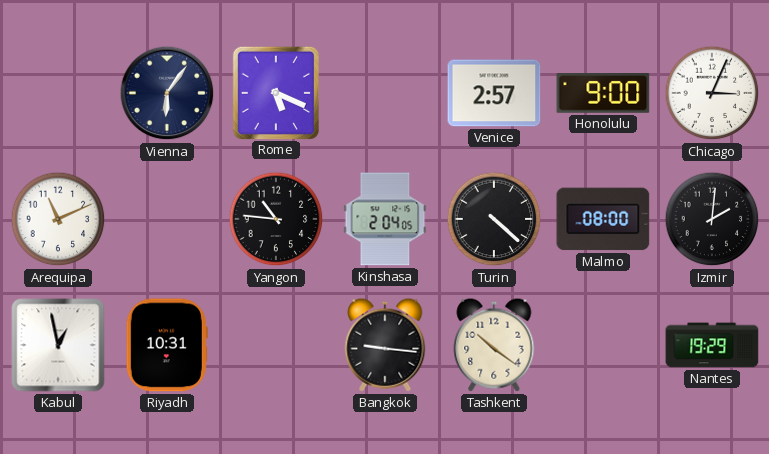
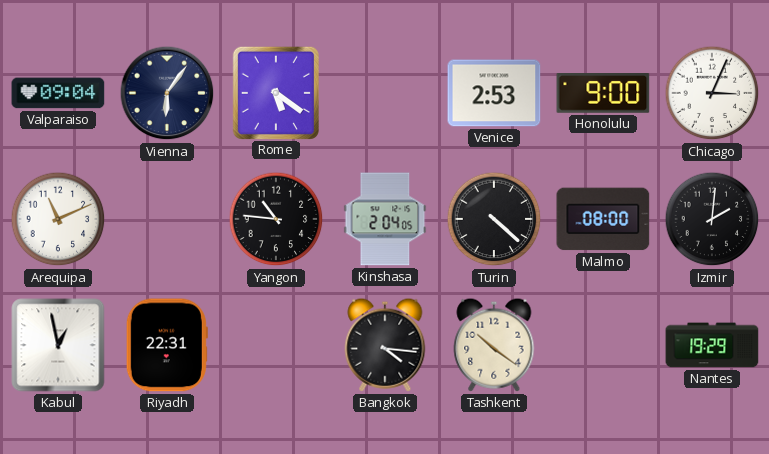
Valparaiso: none -> 09:04
Rome: 5:19 -> 5:21
Venice: 2:57 -> 2:53
Riyadh: 10:31 -> 22:31
Bangkok: 9:16 -> 4:16
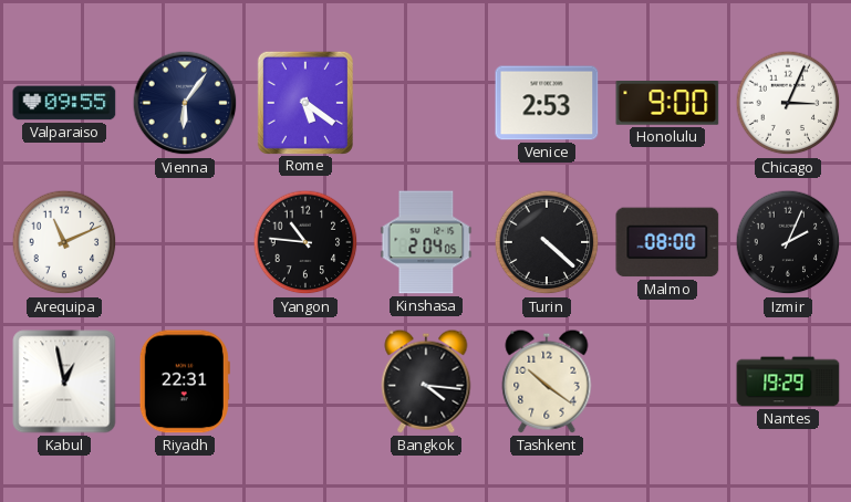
Valparaiso: 09:04 -> 09:55
Izmir: 2:01 -> 2:04
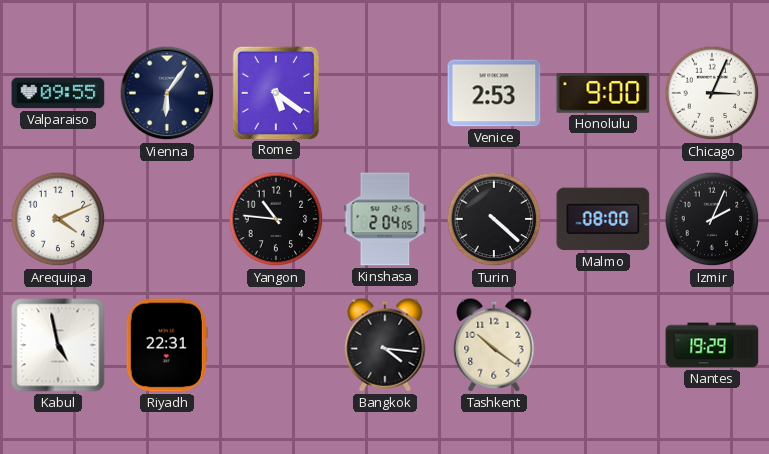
Arequipa: 11:11 -> 4:11
Kabul: 12:58 -> 4:58
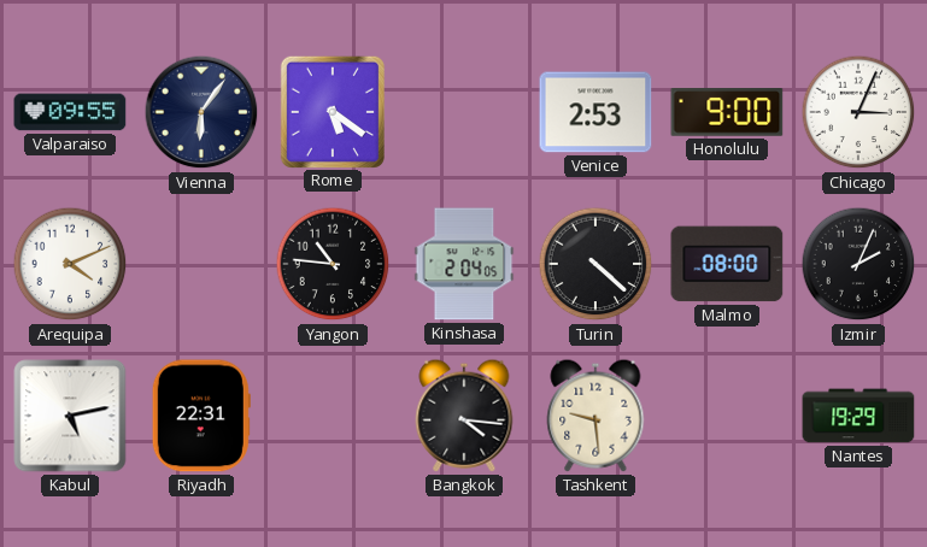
Kabul: 4:58 -> 5:13
Tashkent: 10:21 -> 9:29
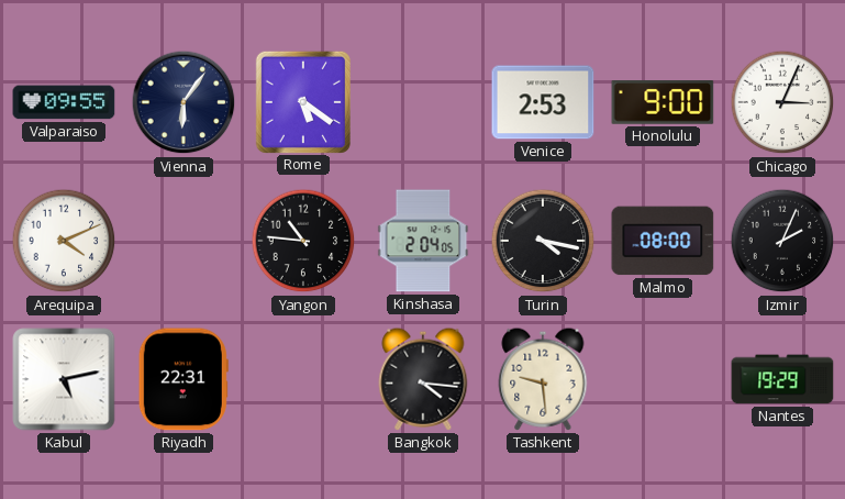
Turin: 4:22 -> 4:17
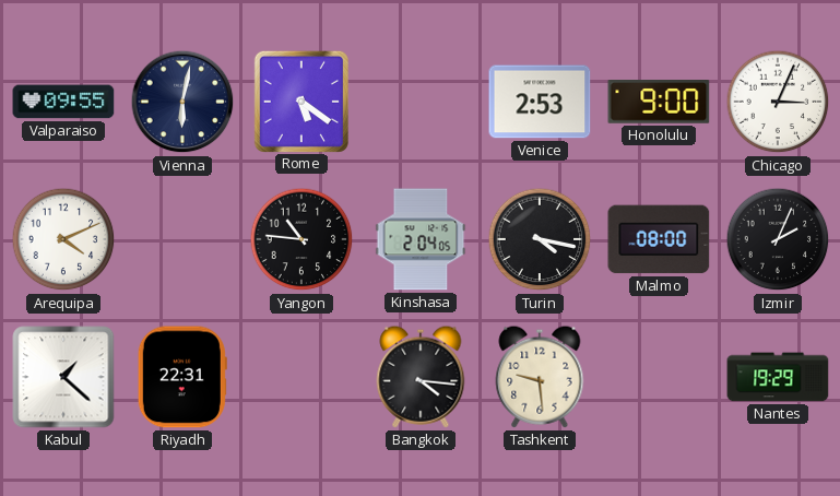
Vienna: 6:06 -> 6:02
Kabul: 5:13 -> 1:22
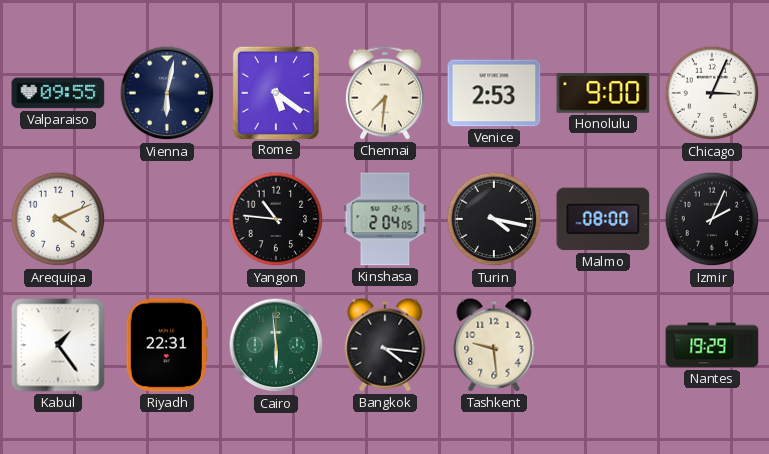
Chennai: none -> 7:31
Kabul: 1:22 -> 1:24
Cairo: none -> 5:59
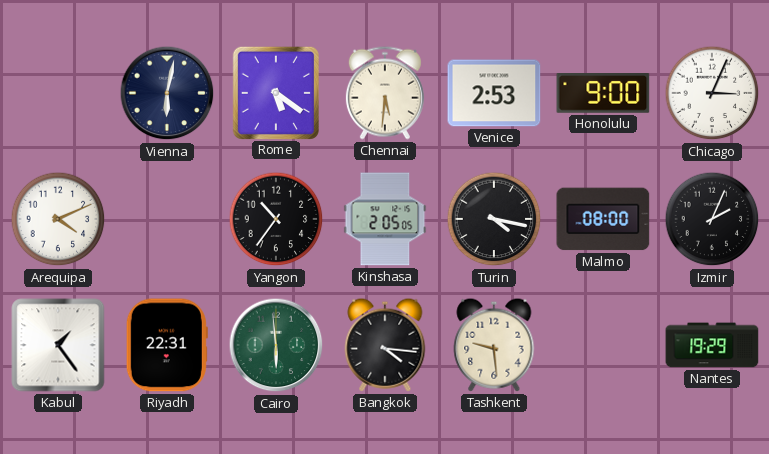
Valparaiso: 09:55 -> none
Chennai: 7:31 -> 5:31
Yangon: 10:46 -> 10:36
Kinshasa: 2:04 -> 2:05
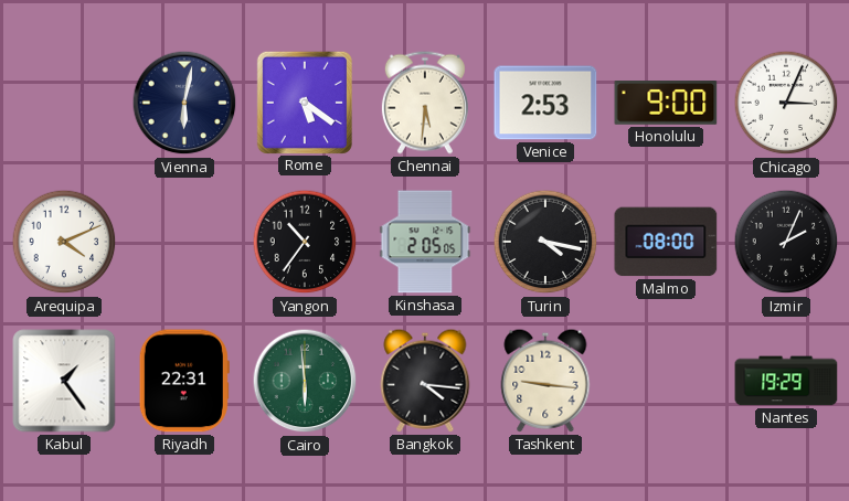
Tashkent: 9:29 -> 9:16
